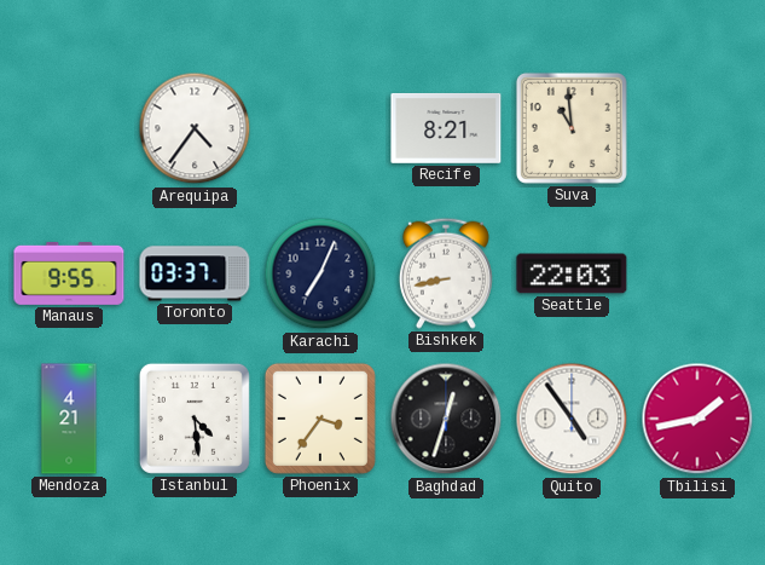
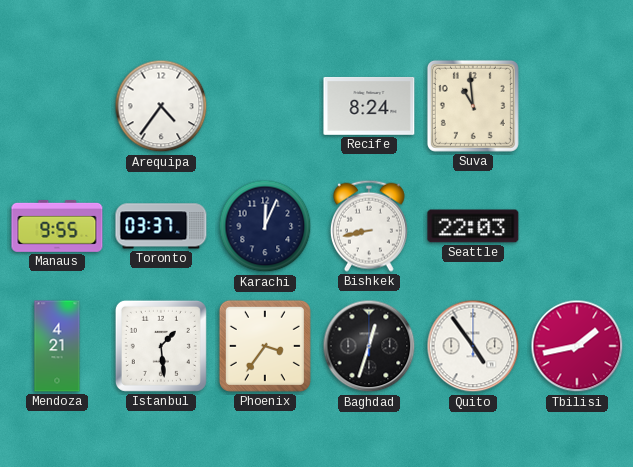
Recife: 8:21 -> 8:24
Karachi: 7:04 -> 12:04
Istanbul: 4:29 -> 1:29
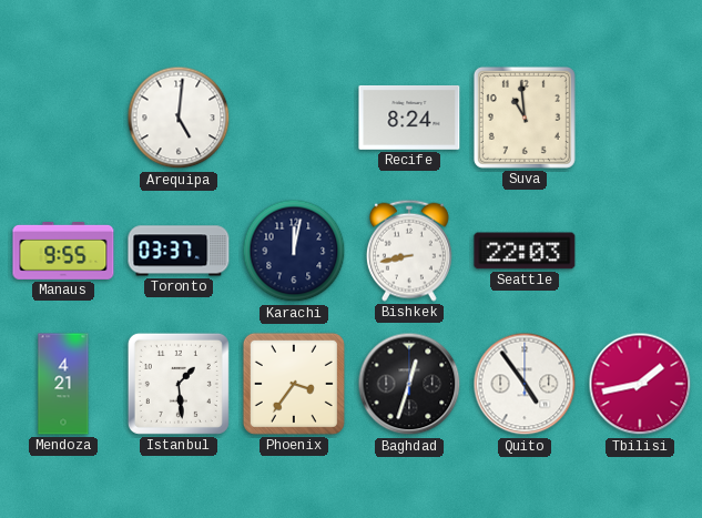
Arequipa: 4:36 -> 5:01
Karachi: 12:04 -> 12:02
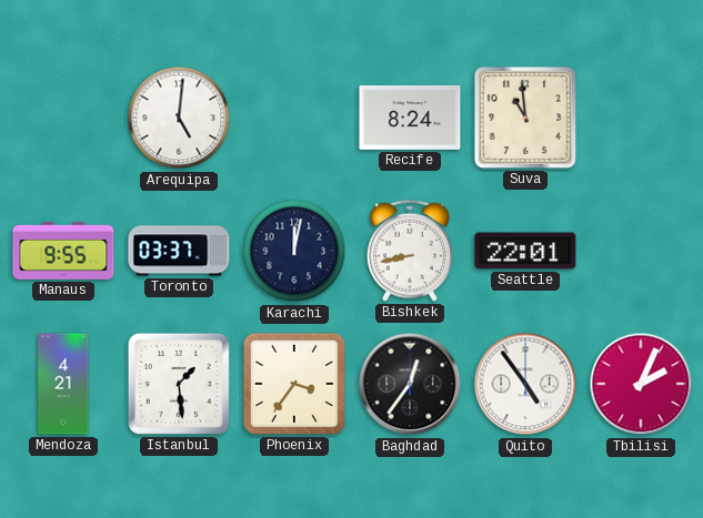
Seattle: 22:03 -> 22:01
Baghdad: 12:33 -> 12:36
Tbilisi: 1:43 -> 2:04
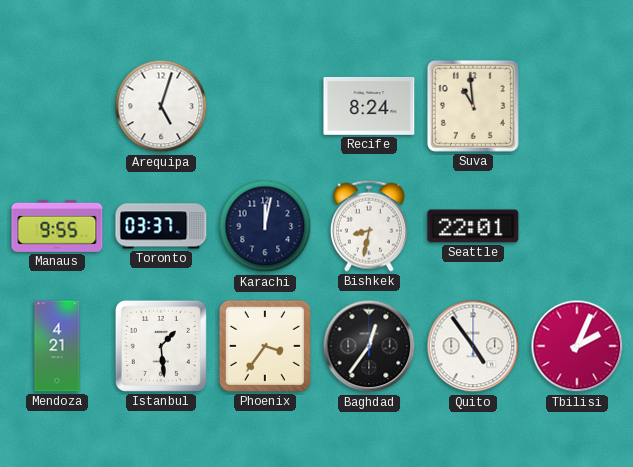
Arequipa: 5:01 -> 5:03
Bishkek: 8:43 -> 8:32
